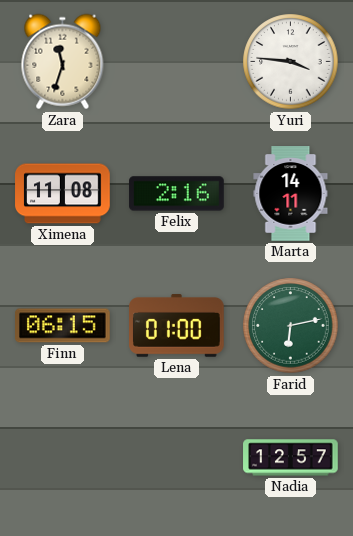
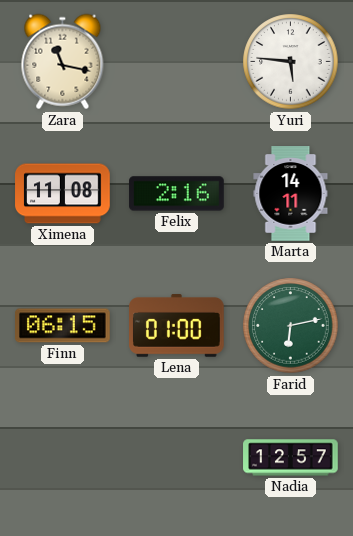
Zara: 11:33 -> 11:17
Yuri: 3:46 -> 5:46
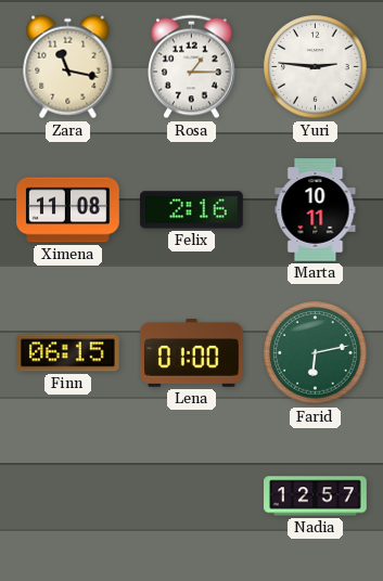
Rosa: none -> 1:15
Yuri: 5:46 -> 2:46
Marta: 14:11 -> 10:11
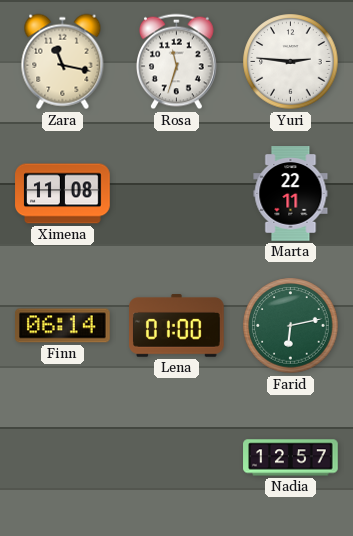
Rosa: 1:15 -> 11:33
Felix: 2:16 -> none
Marta: 10:11 -> 22:11
Finn: 06:15 -> 06:14
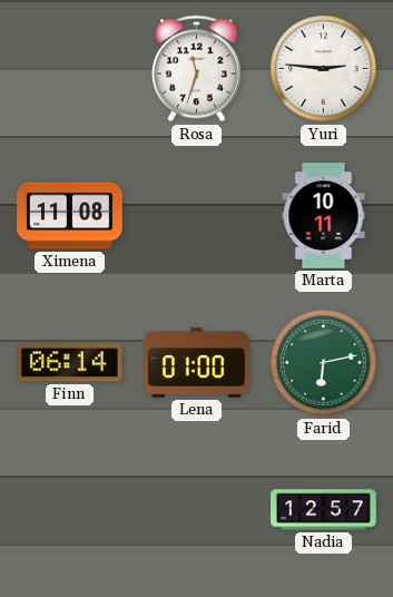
Zara: 11:17 -> none
Marta: 22:11 -> 10:11
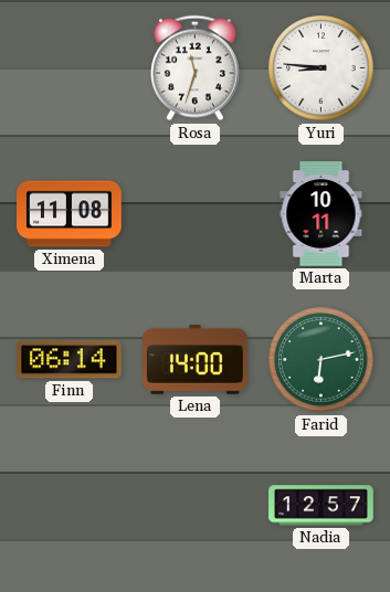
Yuri: 2:46 -> 8:46
Lena: 01:00 -> 14:00
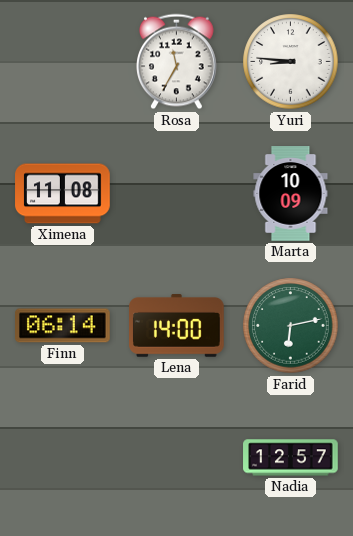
Rosa: 11:33 -> 11:35
Marta: 10:11 -> 10:09
